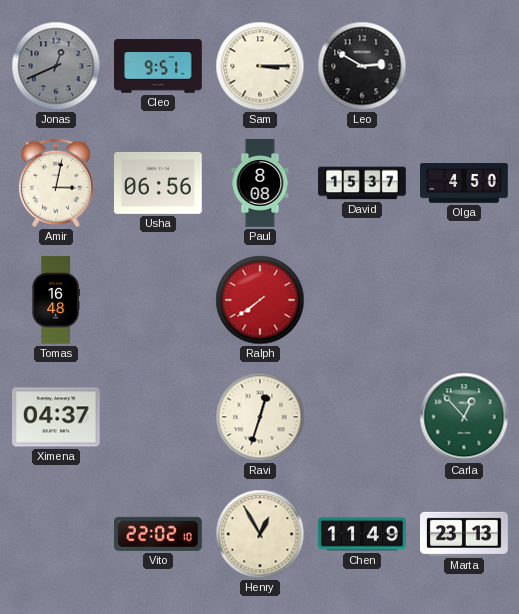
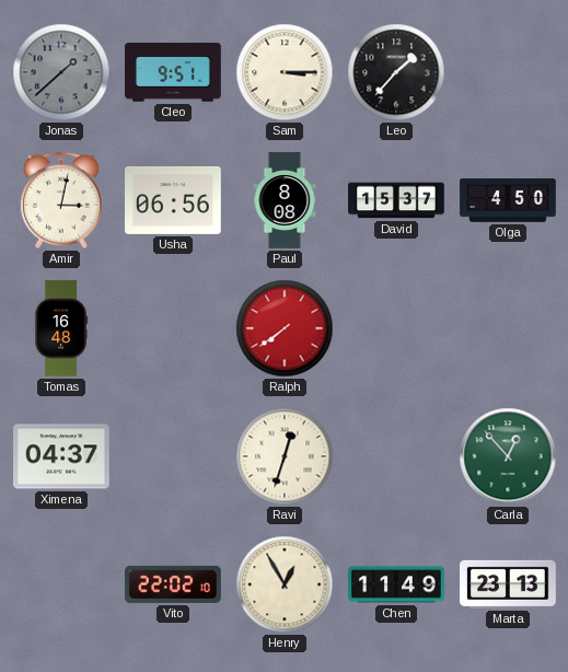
Jonas: 12:41 -> 1:38
Leo: 2:50 -> 1:37
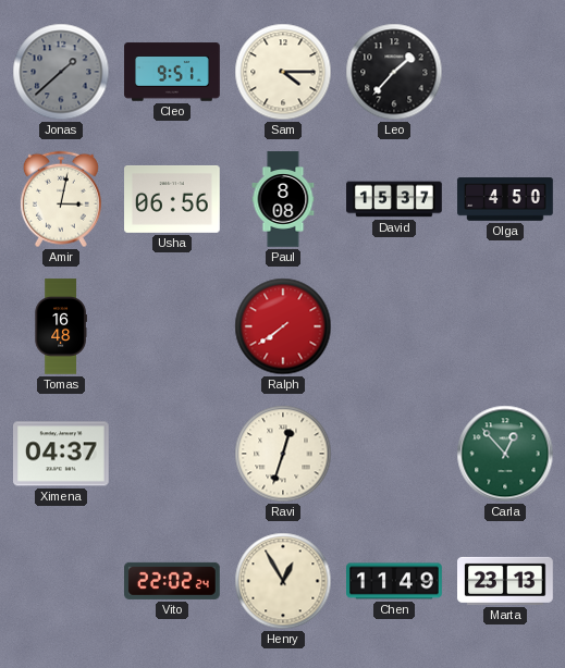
Sam: 3:15 -> 4:15
Vito: 22:02:10 -> 22:02:24
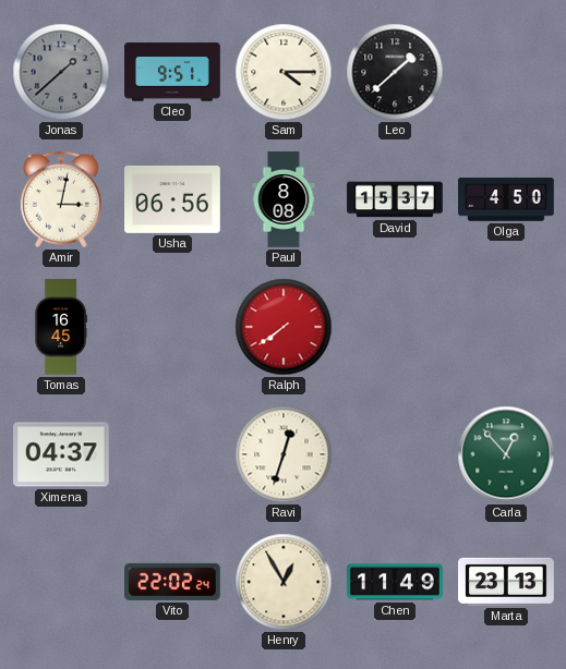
Leo: 1:37 -> 1:38
Tomas: 16:48 -> 16:45
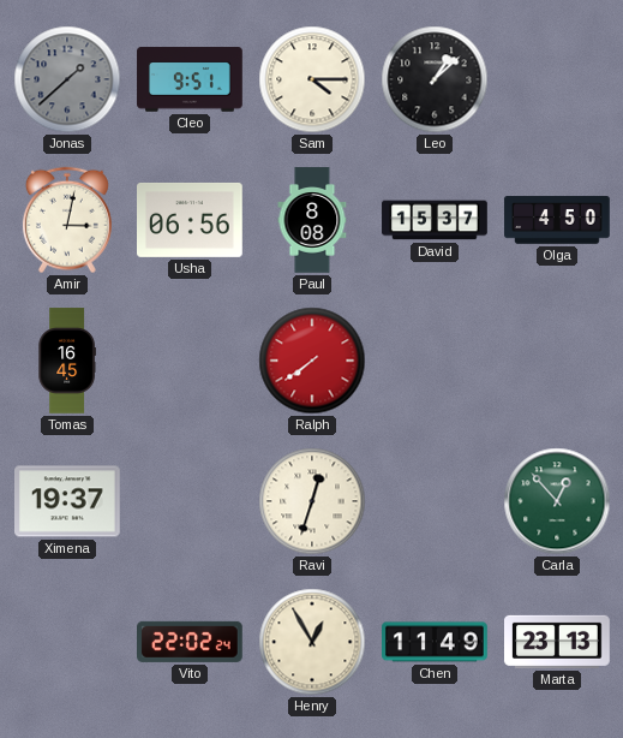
Leo: 1:38 -> 1:08
Ximena: 04:37 -> 19:37
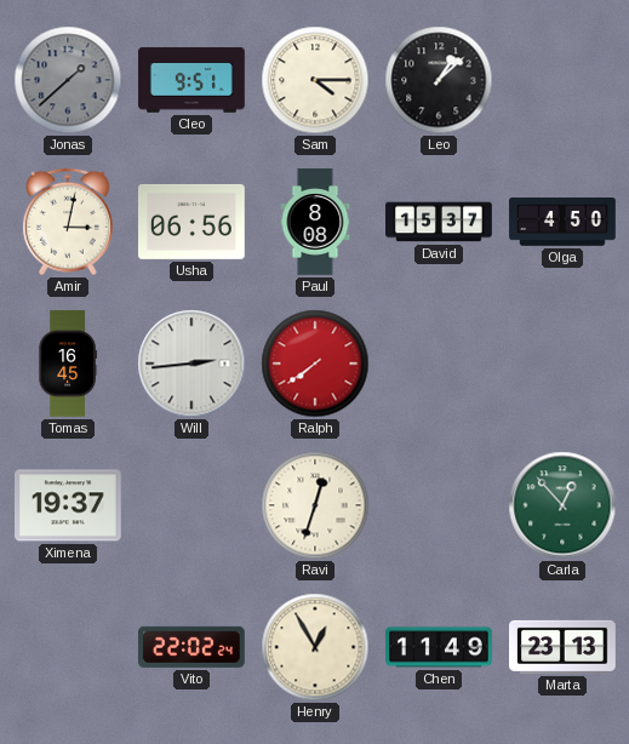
Will: none -> 2:44
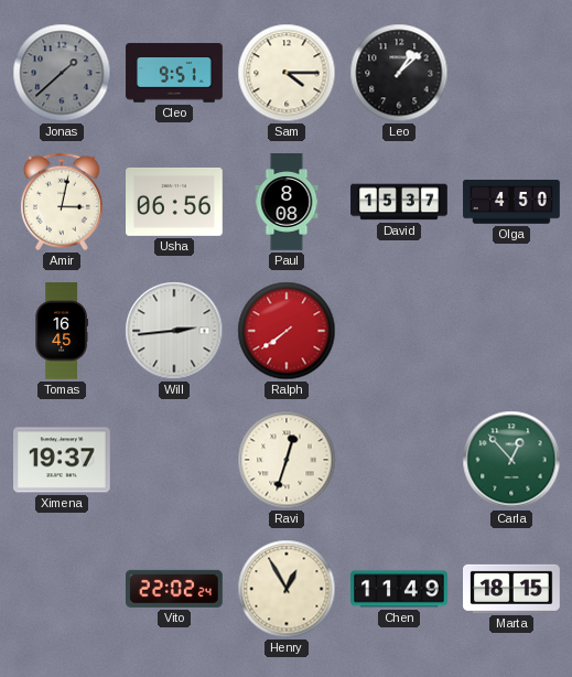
Marta: 23:13 -> 18:15
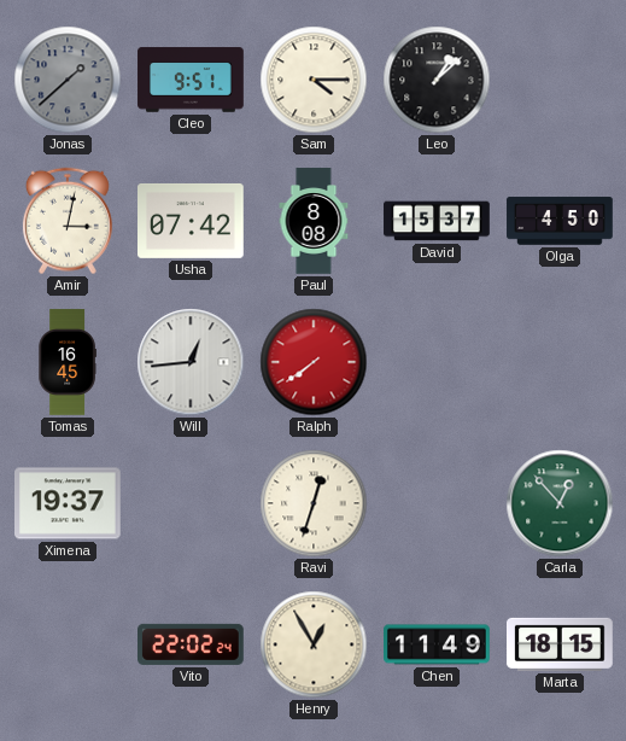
Usha: 06:56 -> 07:42
Will: 2:44 -> 12:44
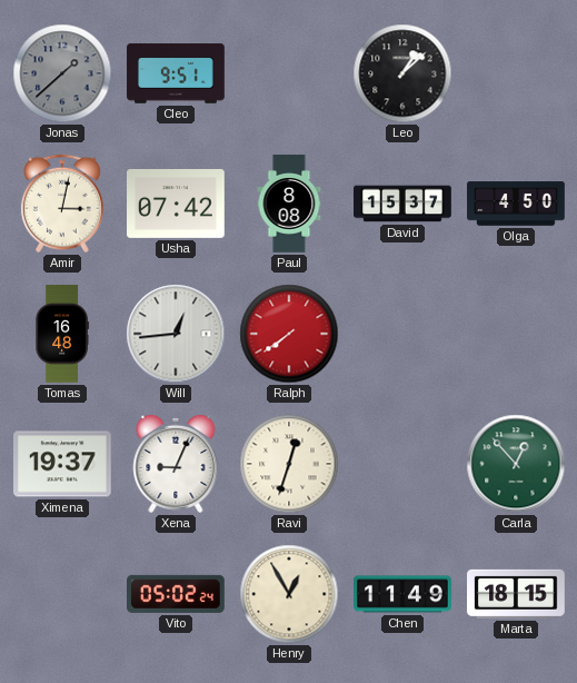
Sam: 4:15 -> none
Tomas: 16:45 -> 16:48
Xena: none -> 9:04
Vito: 22:02 -> 05:02
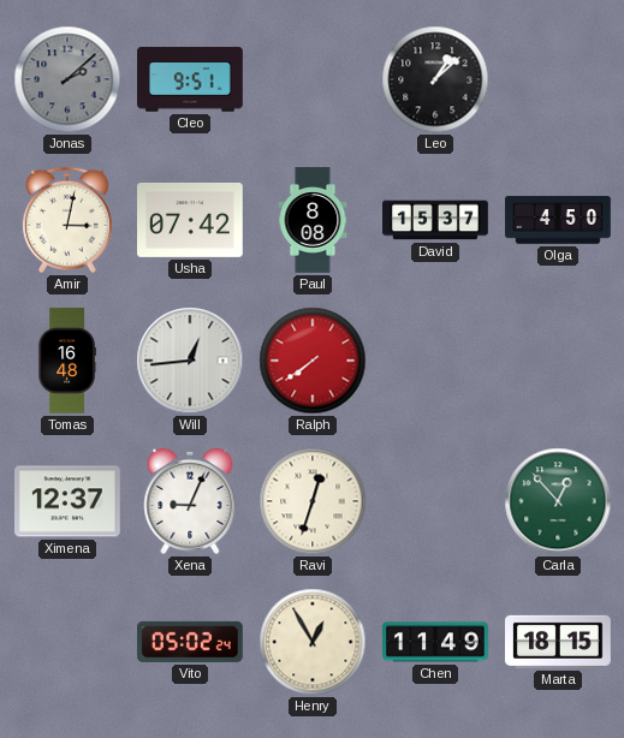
Jonas: 1:38 -> 2:08
Ximena: 19:37 -> 12:37
